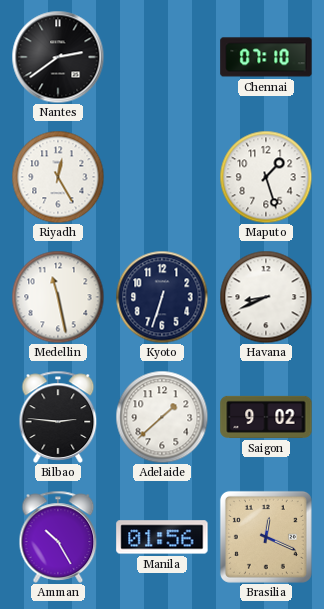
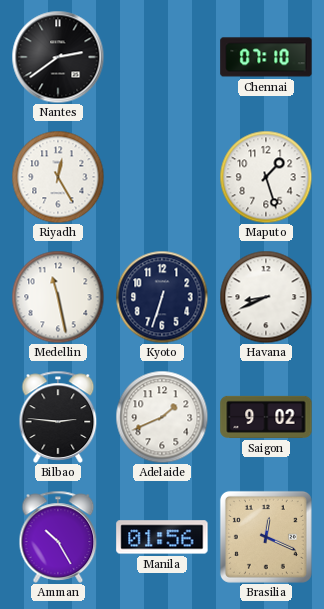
Adelaide: 1:38 -> 1:41
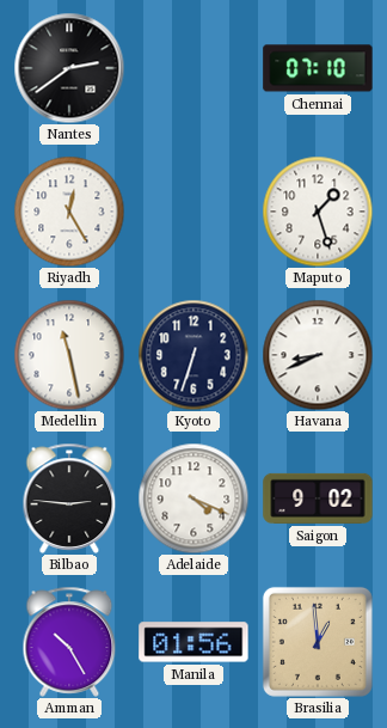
Adelaide: 1:41 -> 4:19
Brasilia: 12:19 -> 12:59
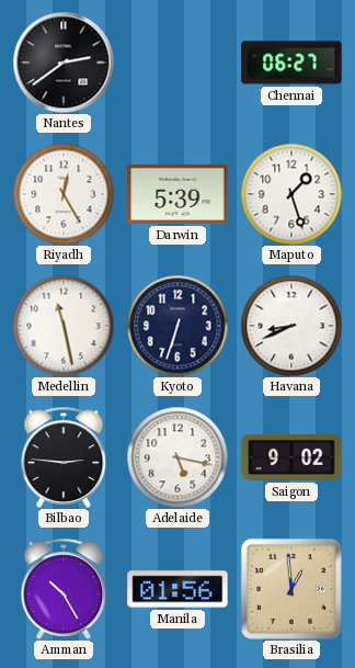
Chennai: 07:10 -> 06:27
Darwin: none -> 5:39
Adelaide: 4:19 -> 5:17
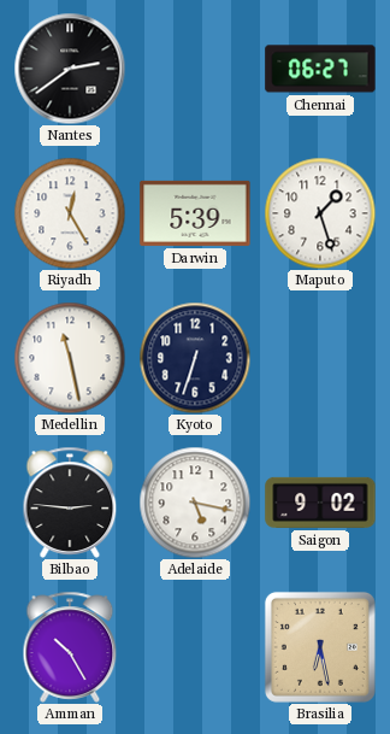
Havana: 8:41 -> none
Manila: 01:56 -> none
Brasilia: 12:59 -> 6:28
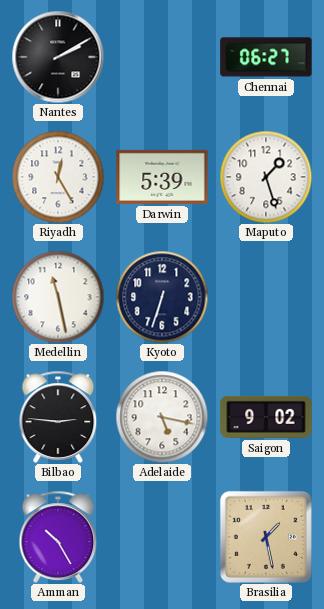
Nantes: 2:39 -> 2:10
Brasilia: 6:28 -> 1:28
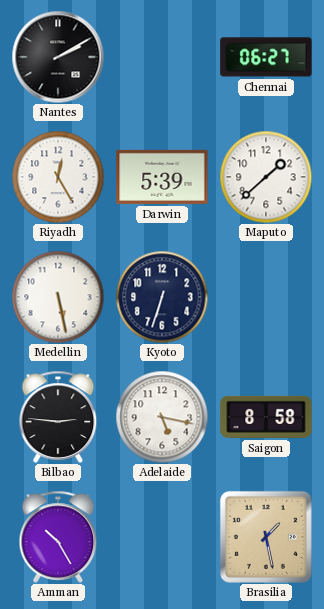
Maputo: 1:27 -> 1:38
Medellin: 11:28 -> 5:28
Saigon: 9:02 -> 8:58
